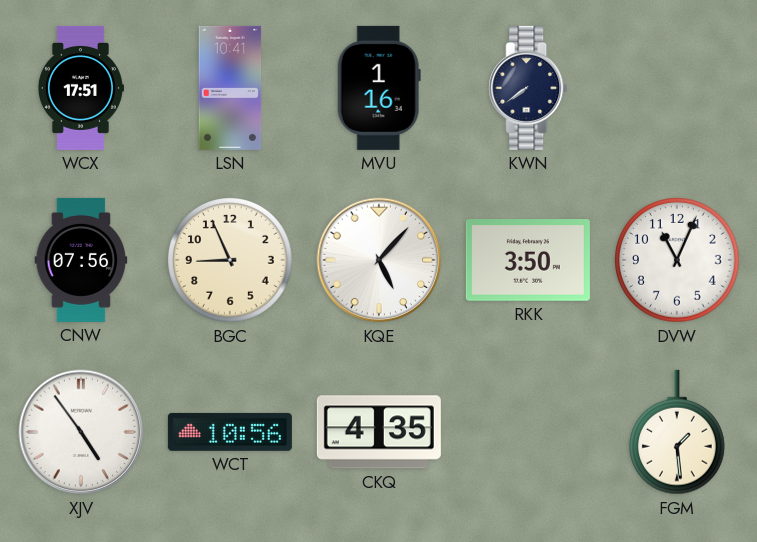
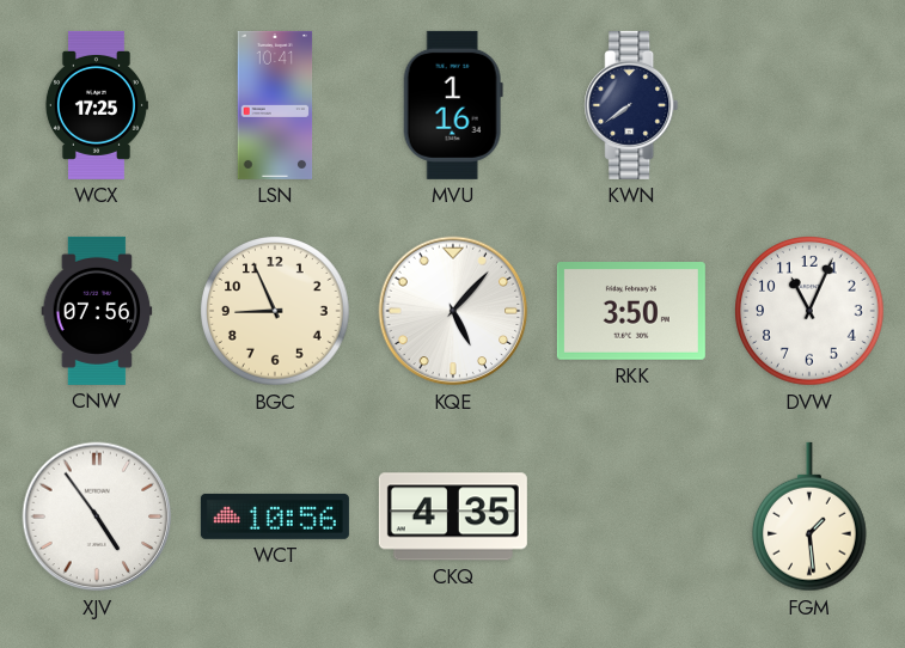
WCX: 17:51 -> 17:25
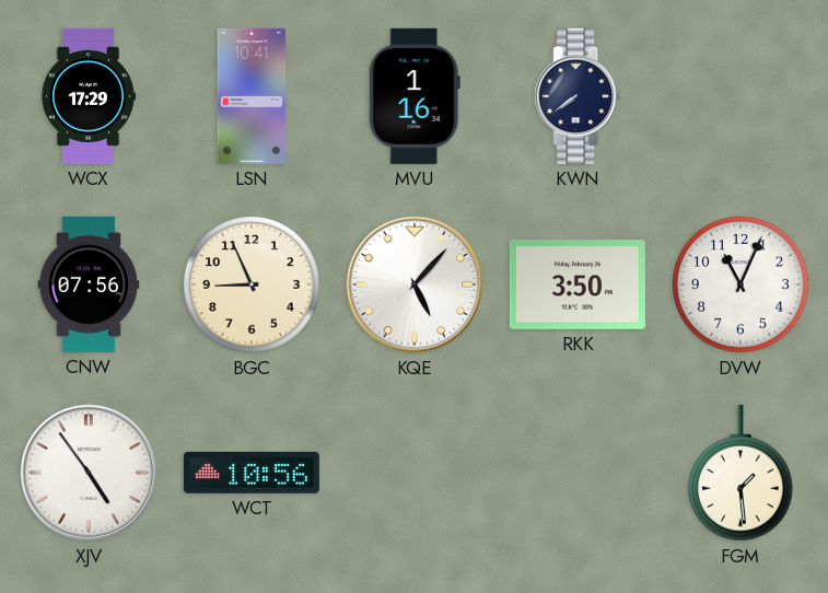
WCX: 17:25 -> 17:29
CKQ: 4:35 -> none
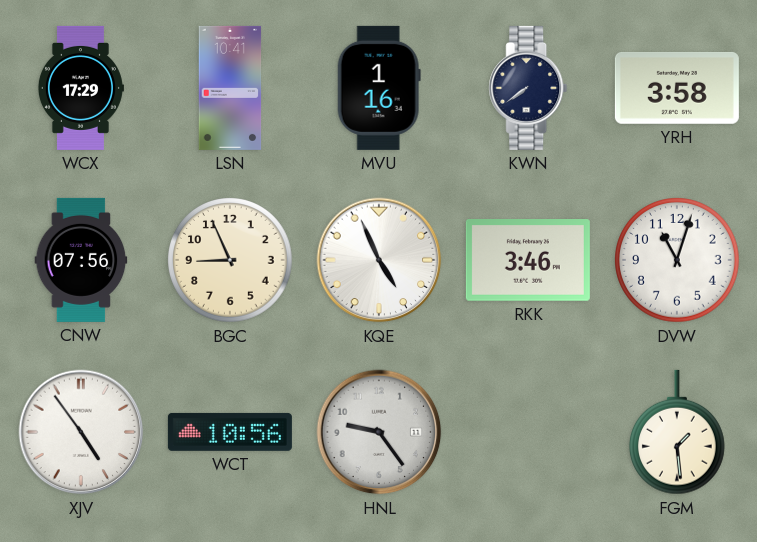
YRH: none -> 3:58
KQE: 5:07 -> 4:56
RKK: 3:50 -> 3:46
DVW: 11:04 -> 11:03
HNL: none -> 9:24
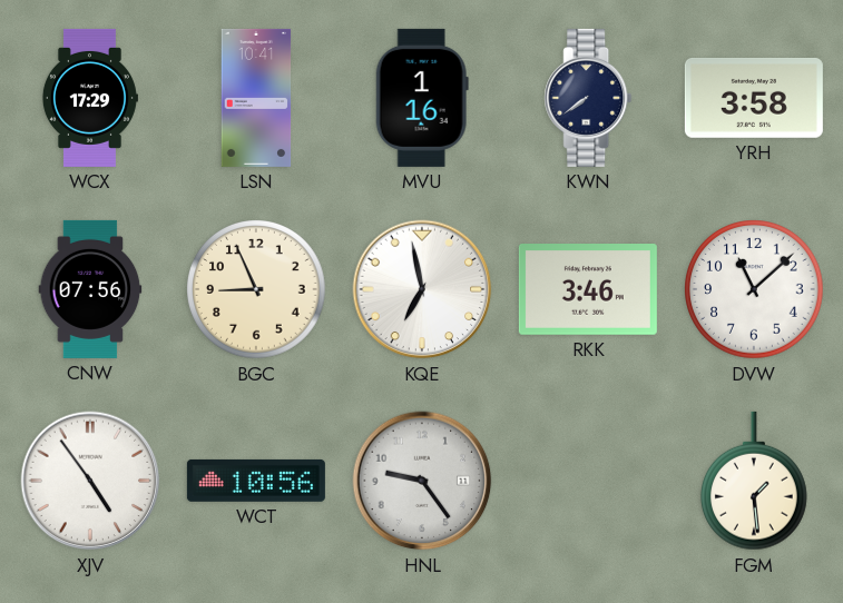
KQE: 4:56 -> 6:58
DVW: 11:03 -> 11:08
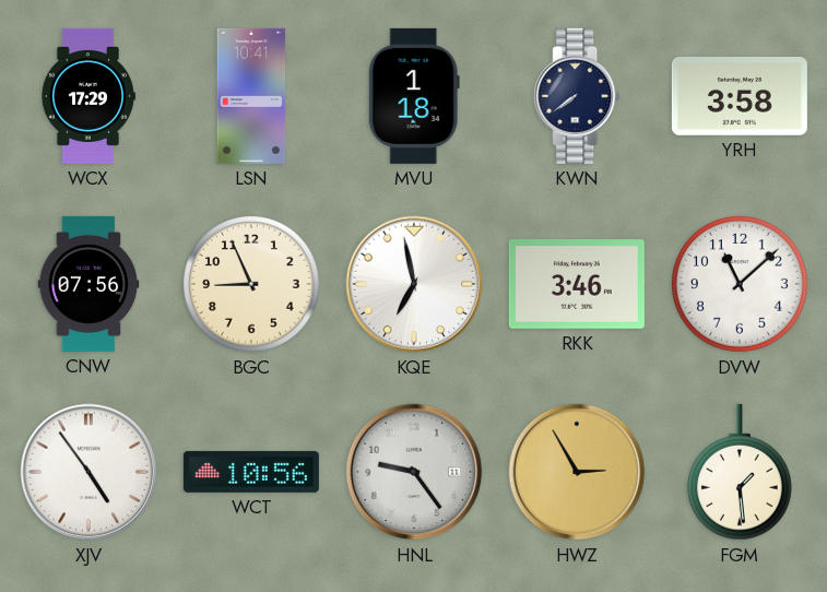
MVU: 1:16 -> 1:18
HWZ: none -> 2:55
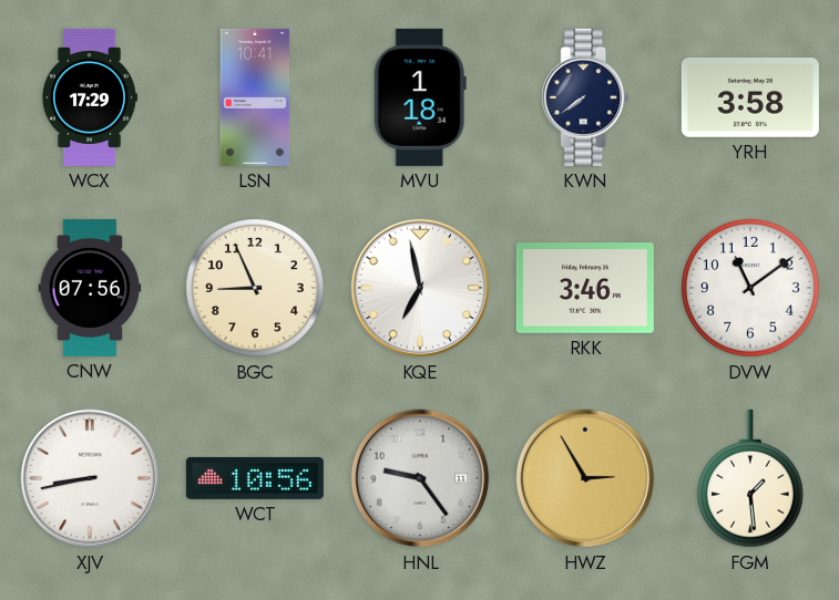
DVW: 11:08 -> 11:09
XJV: 4:54 -> 8:43
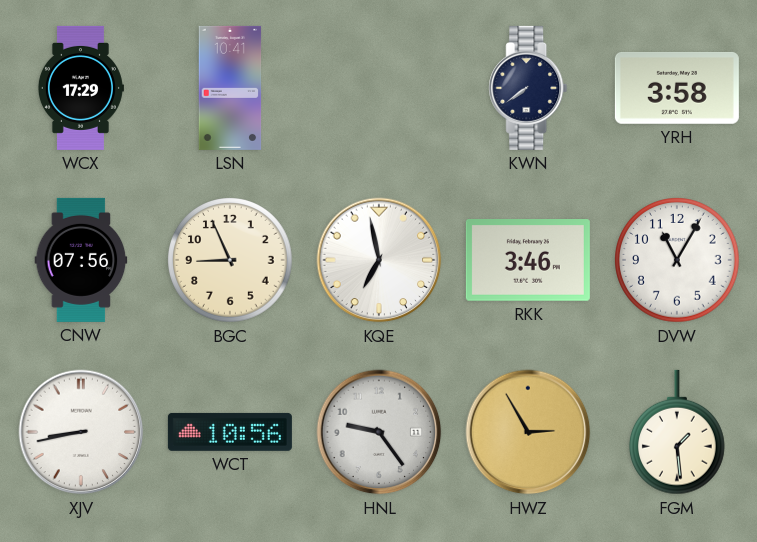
MVU: 1:18 -> none
DVW: 11:09 -> 11:05
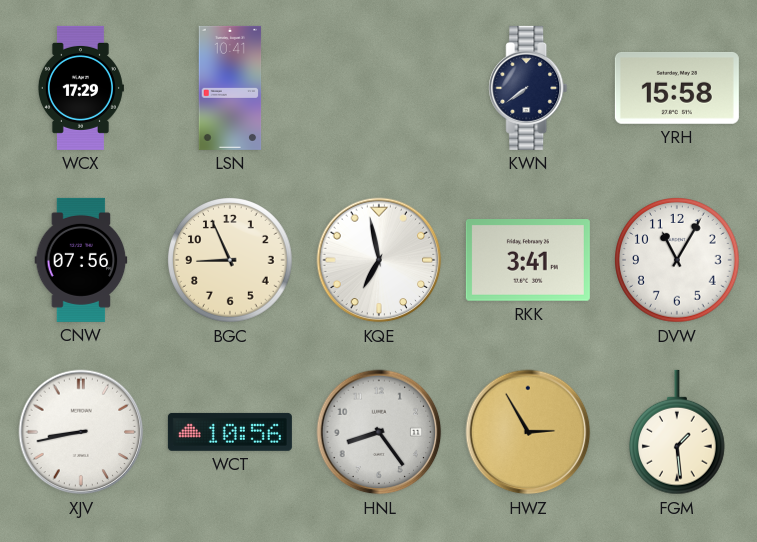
YRH: 3:58 -> 15:58
RKK: 3:46 -> 3:41
HNL: 9:24 -> 8:24
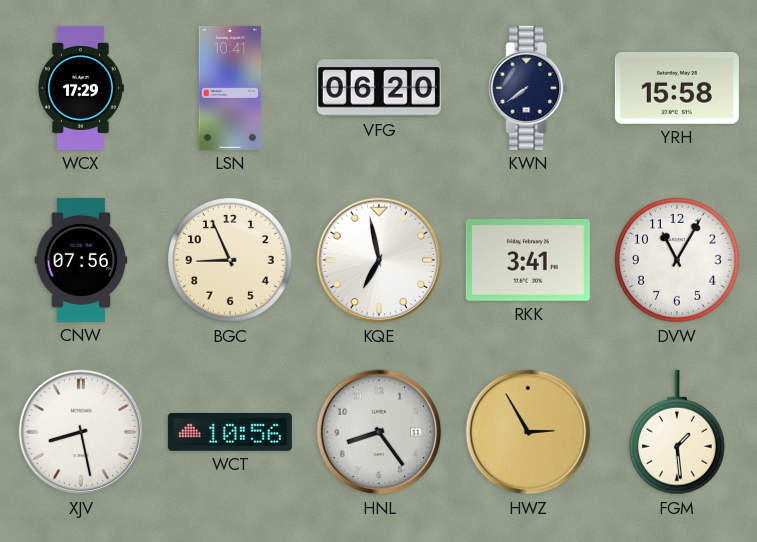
VFG: none -> 06:20
XJV: 8:43 -> 8:28
